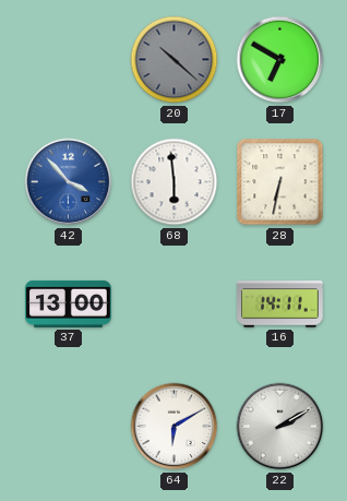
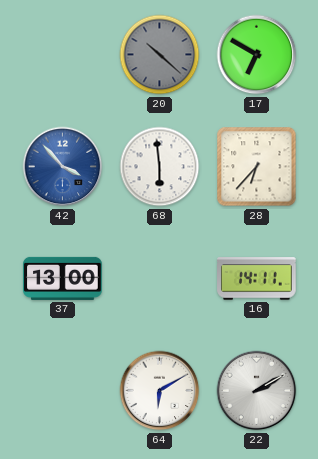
28: 6:32 -> 6:37
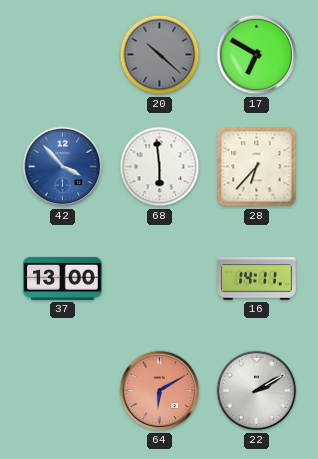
64 dial: white -> salmon
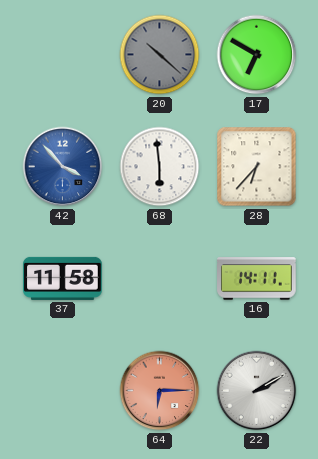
37: 13:00 -> 11:58
64: 6:10 -> 6:15
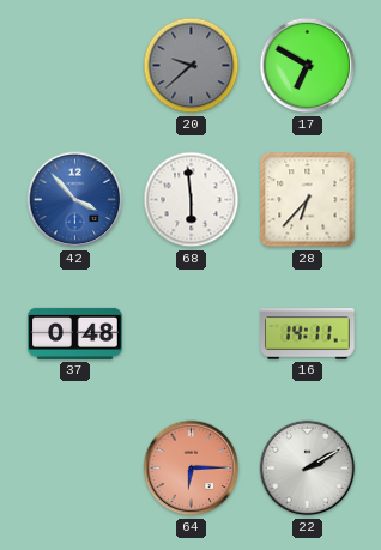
20: 10:22 -> 9:38
37: 11:58 -> 0:48
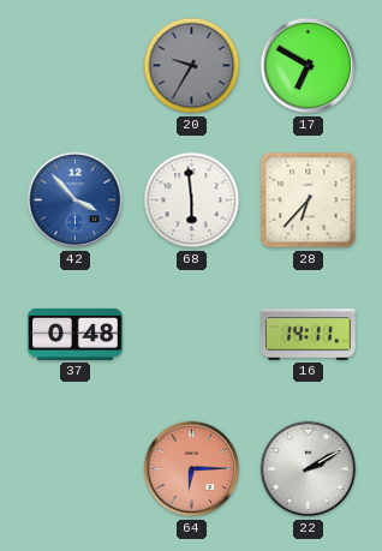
20: 9:38 -> 9:35
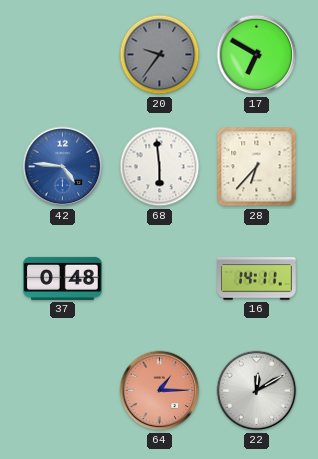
20: 9:35 -> 9:36
42: 3:53 -> 4:46
64: 6:15 -> 1:15
22: 2:10 -> 12:10
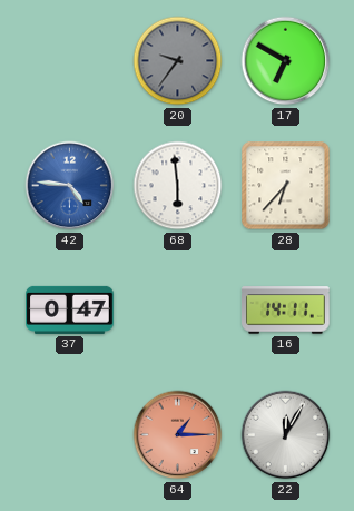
37: 0:48 -> 0:47
22: 12:10 -> 12:05
